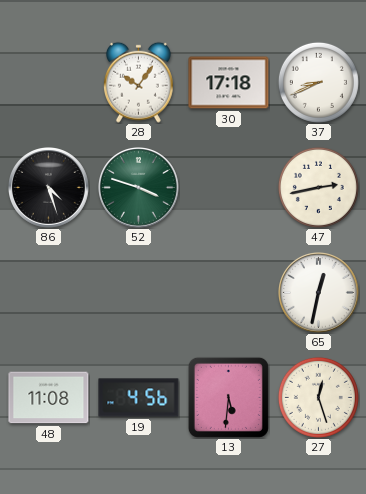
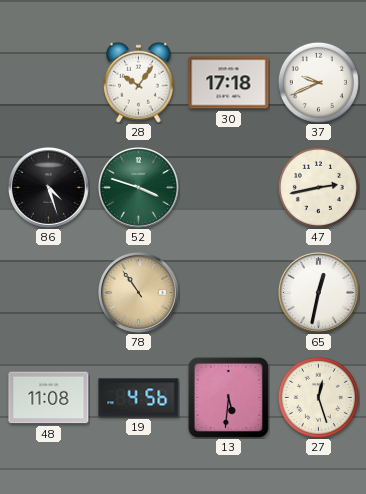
37: 8:41 -> 9:41
78: none -> 10:54
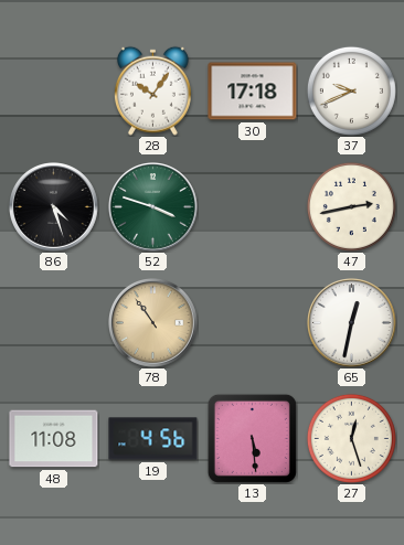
13: 5:31 -> 5:29
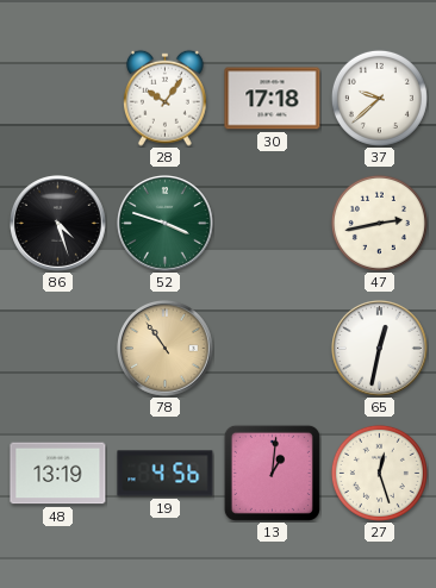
37: 9:41 -> 9:38
48: 11:08 -> 13:19
13: 5:29 -> 1:01
